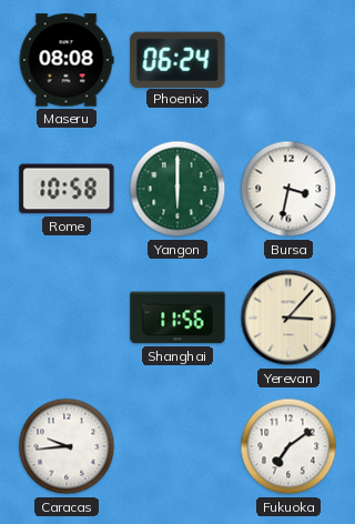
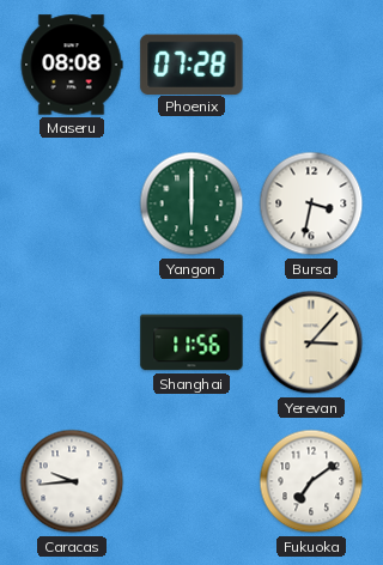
Phoenix: 06:24 -> 07:28
Rome: 10:58 -> none
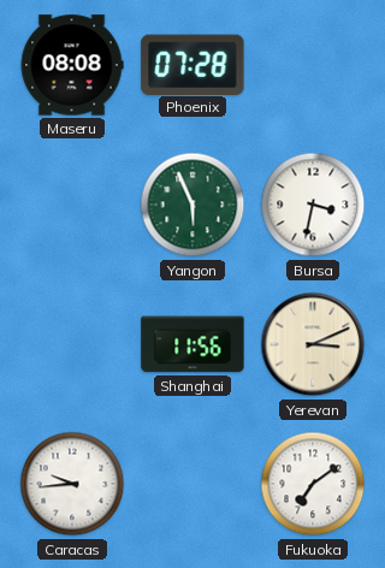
Yangon: 6:00 -> 5:56
Yerevan: 3:07 -> 3:11
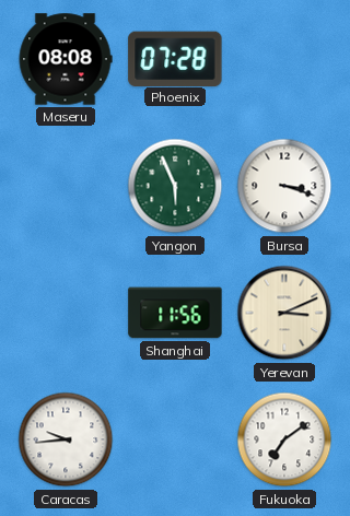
Bursa: 3:32 -> 3:18
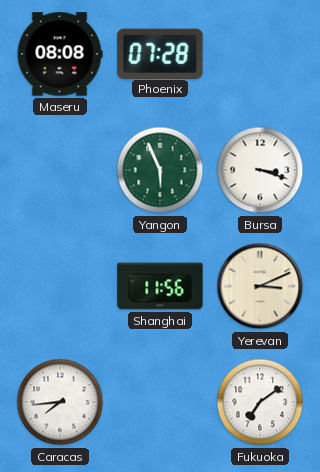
Caracas: 9:44 -> 7:44
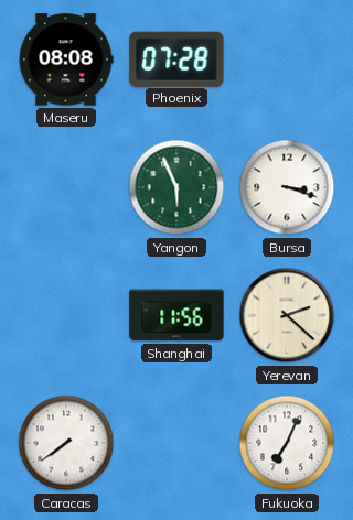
Yerevan: 3:11 -> 2:22
Caracas: 7:44 -> 7:39
Fukuoka: 7:09 -> 7:04
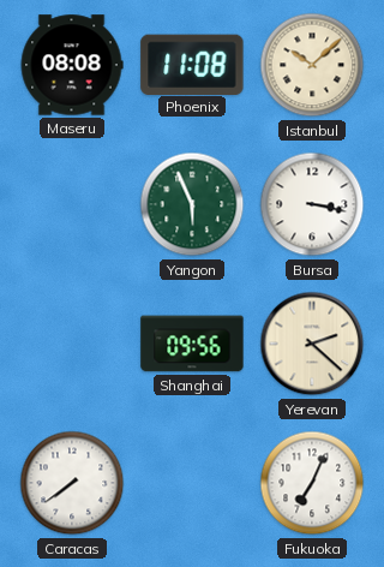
Phoenix: 07:28 -> 11:08
Istanbul: none -> 10:08
Bursa: 3:18 -> 3:17
Shanghai: 11:56 -> 09:56
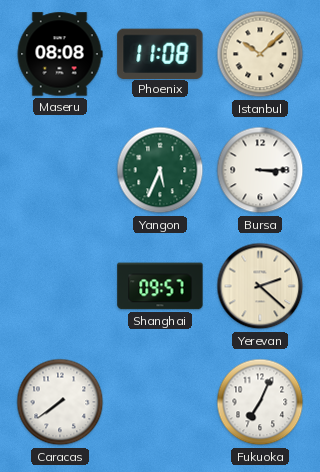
Yangon: 5:56 -> 5:34
Bursa: 3:17 -> 3:15
Shanghai: 09:56 -> 09:57
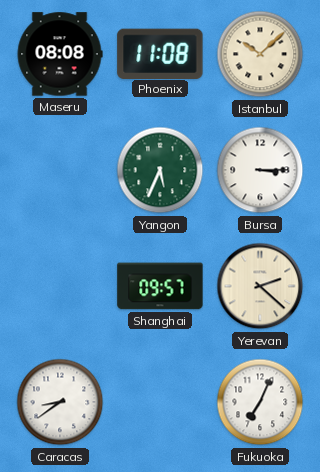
Caracas: 7:39 -> 8:39
